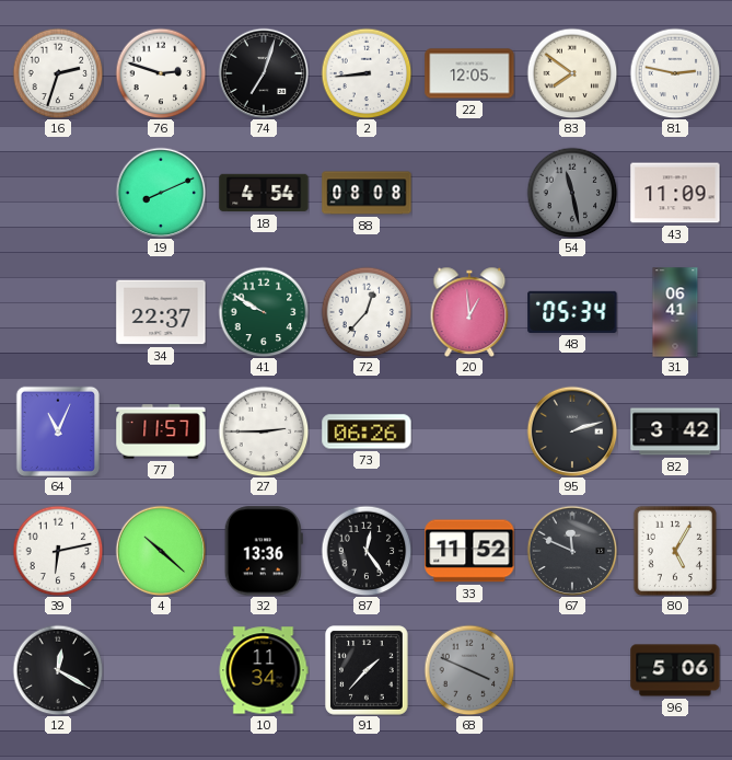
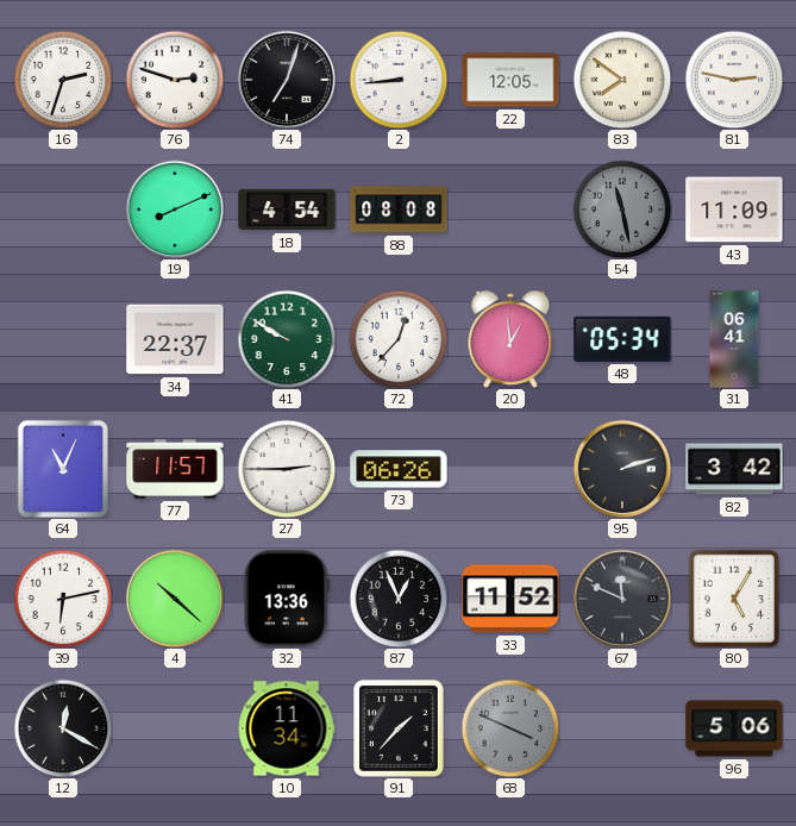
87: 12:24 -> 12:56
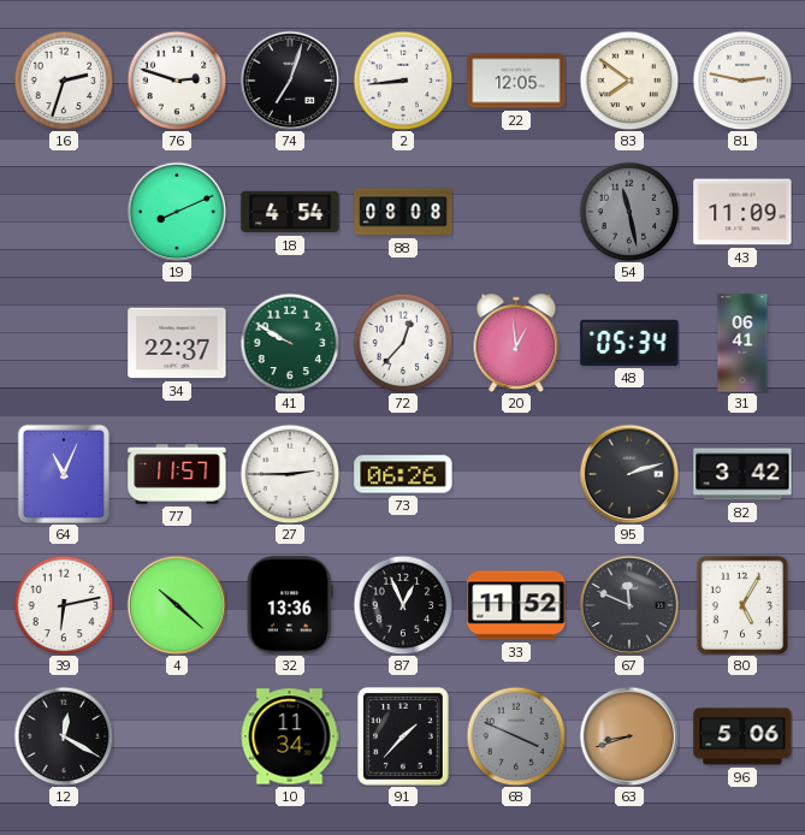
63: none -> 8:42
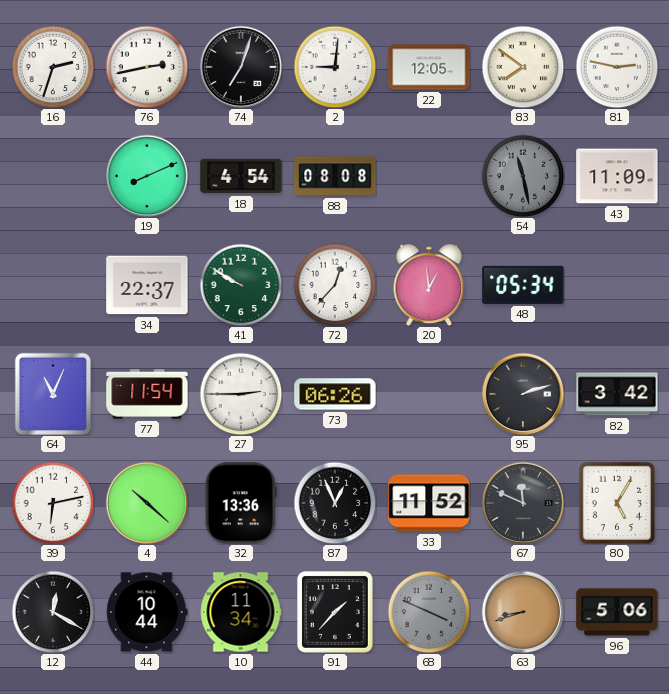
76: 2:48 -> 2:43
2: 8:44 -> 9:01
31: 06:41 -> none
77: 11:57 -> 11:54
44: none -> 10:44
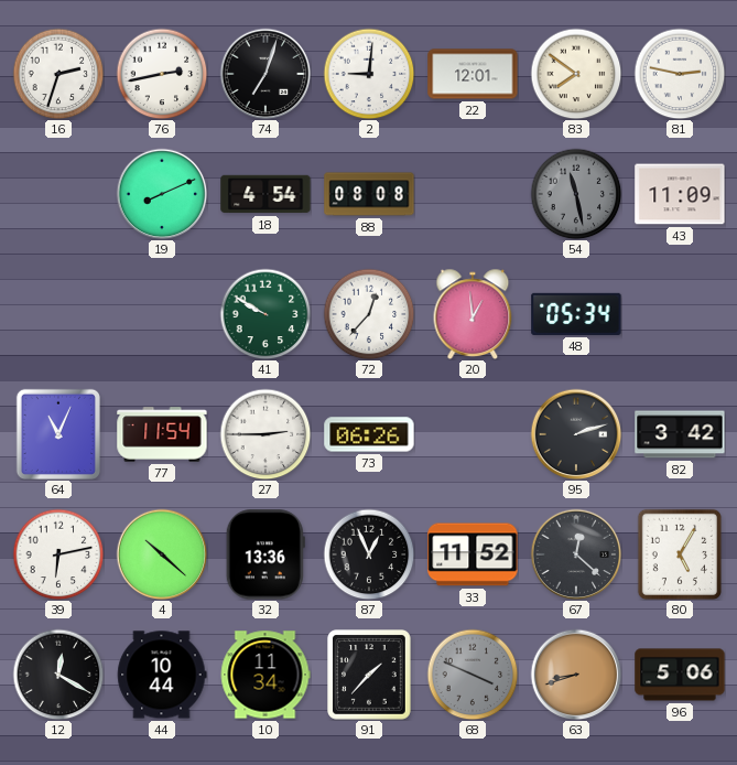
22: 12:05 -> 12:01
34: 22:37 -> none
67: 11:49 -> 12:22
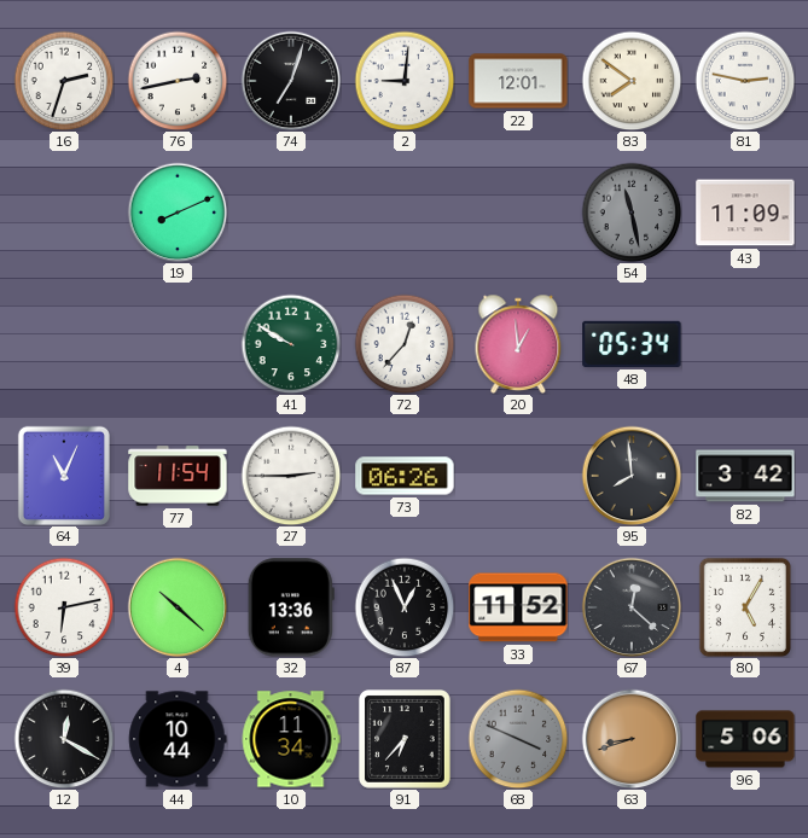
18: 4:54 -> none
88: 08:08 -> none
95: 2:12 -> 7:59
91: 1:37 -> 6:37
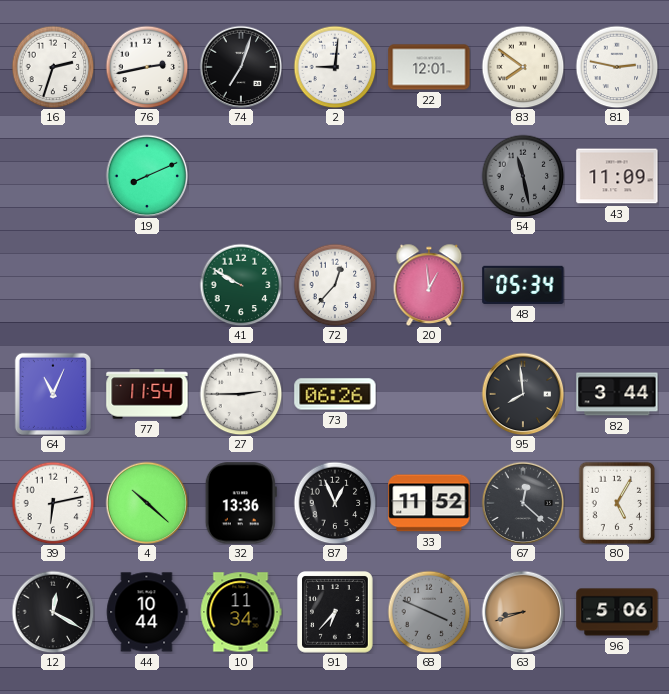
82: 3:42 -> 3:44
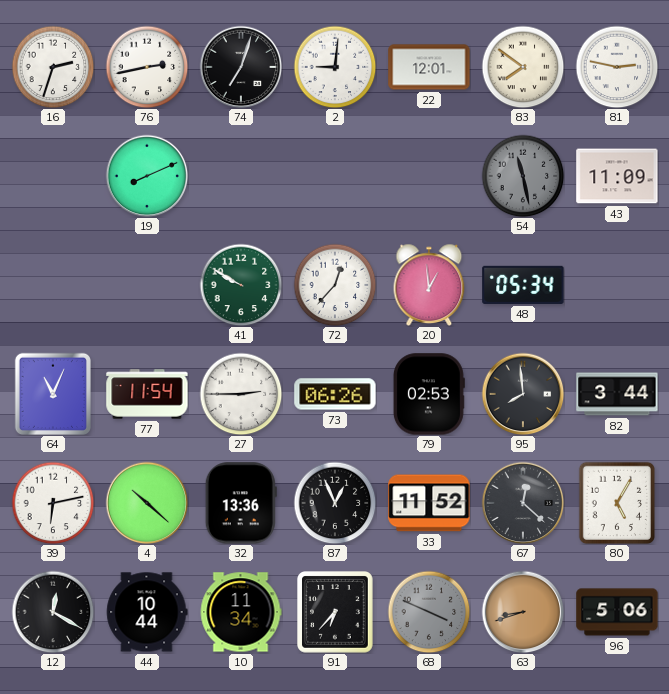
79: none -> 02:53
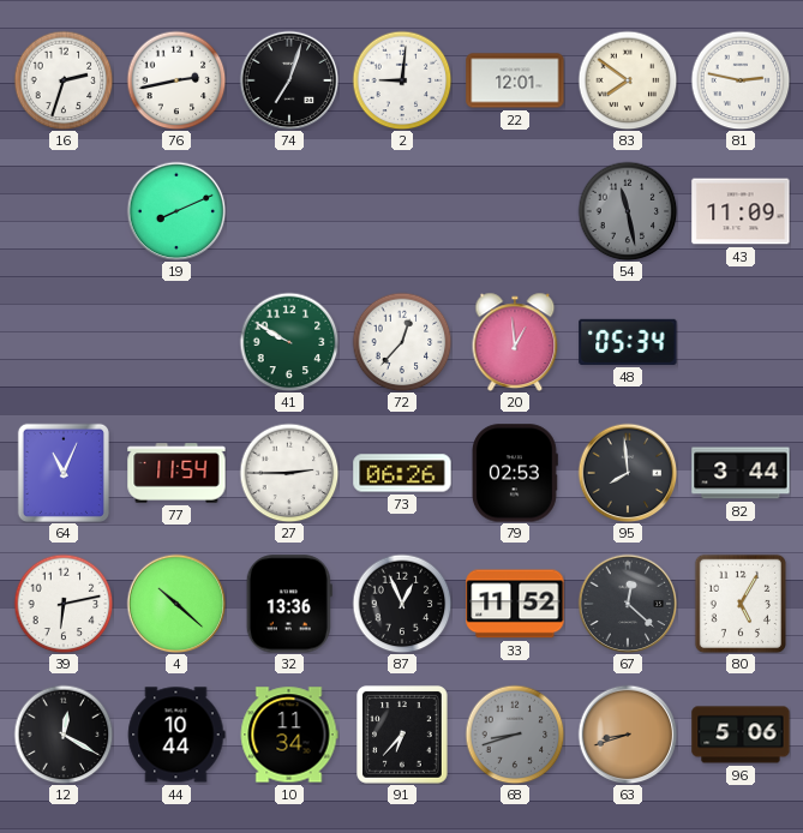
68: 3:49 -> 8:42
